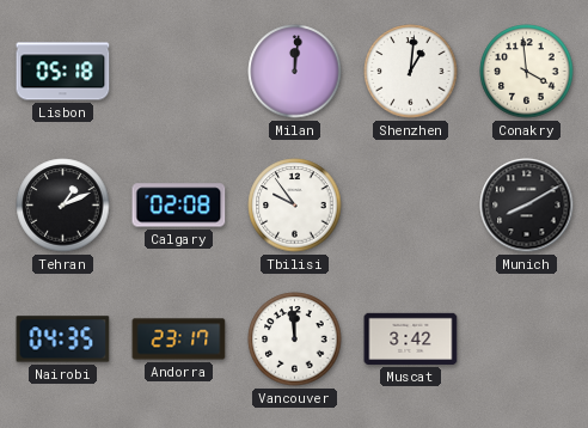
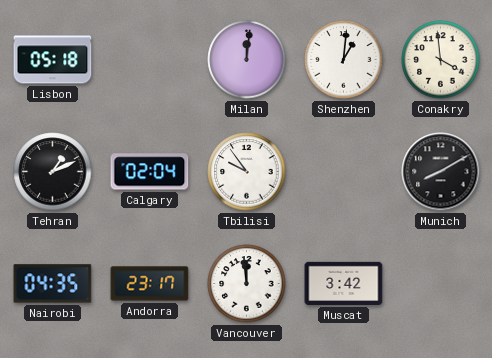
Calgary: 02:08 -> 02:04
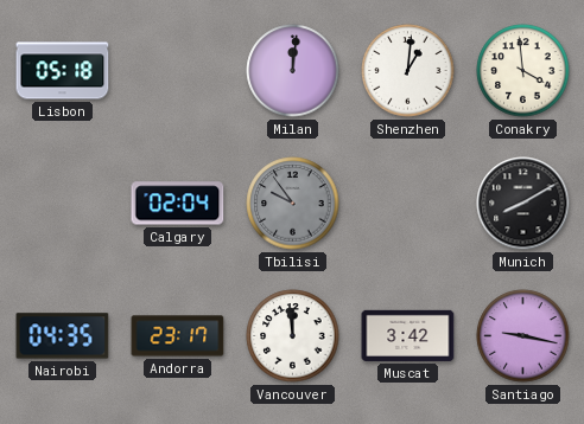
Tehran: 1:11 -> none
Tbilisi dial: white -> grey
Santiago: none -> 9:17
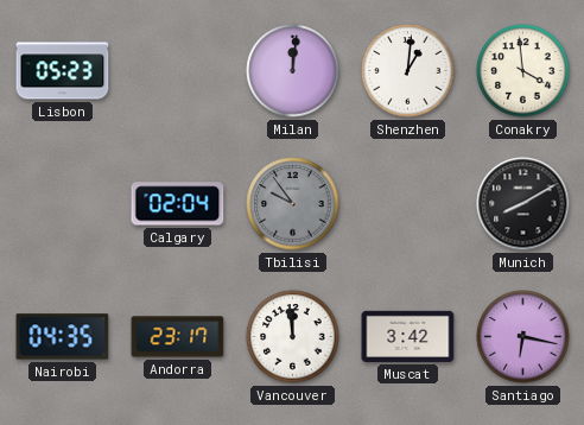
Lisbon: 05:18 -> 05:23
Santiago: 9:17 -> 6:17
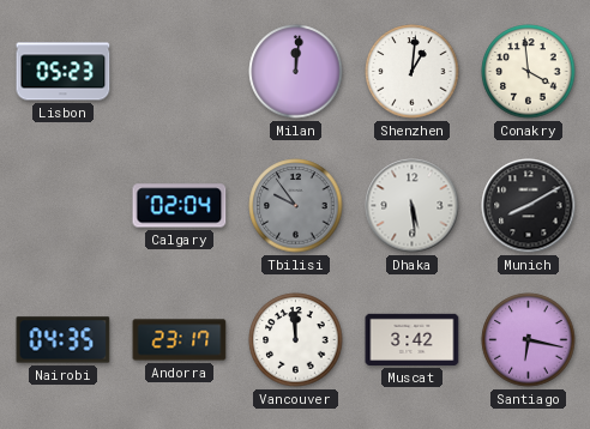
Dhaka: none -> 5:29
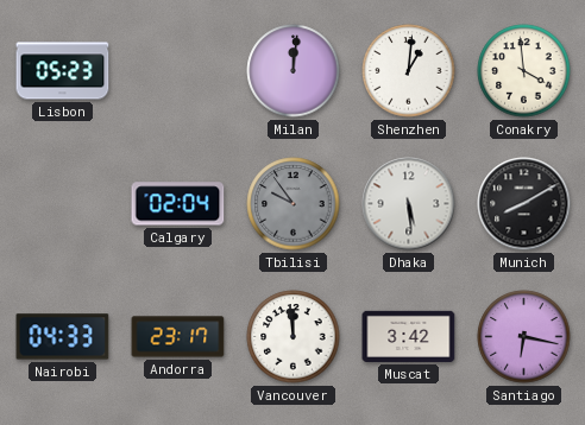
Nairobi: 04:35 -> 04:33
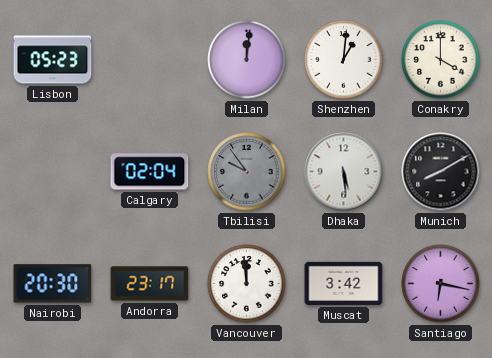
Conakry: 3:59 -> 4:00
Nairobi: 04:33 -> 20:30
